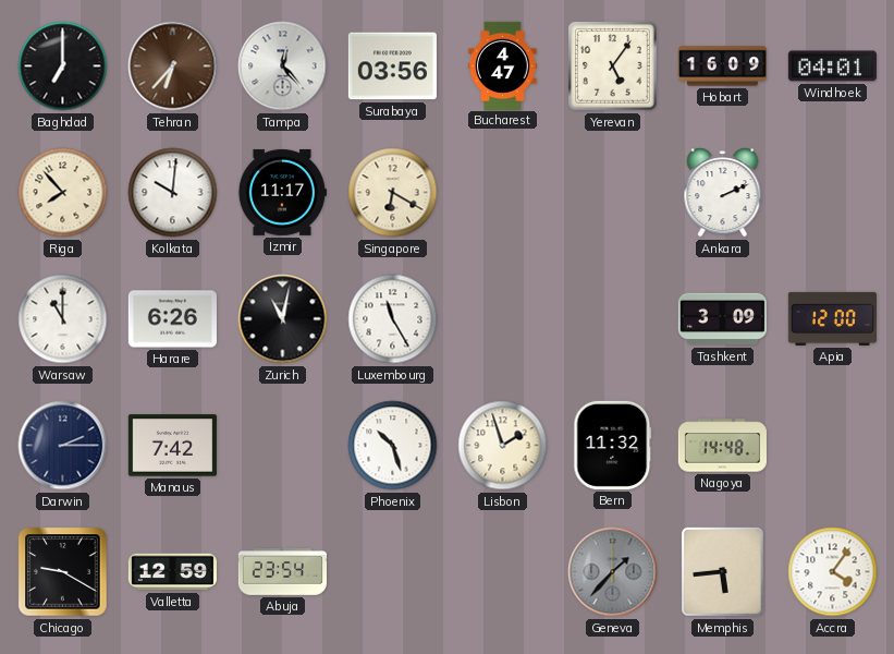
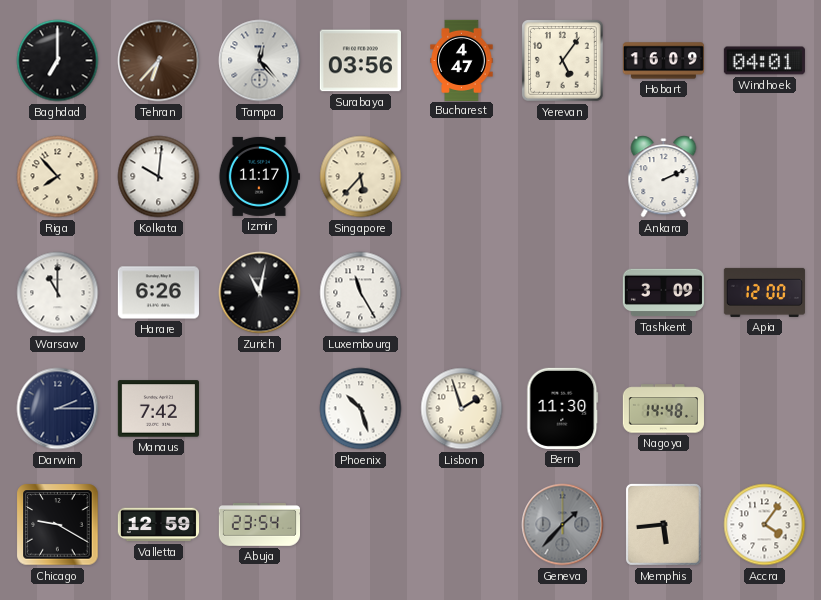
Singapore: 6:20 -> 5:37
Bern: 11:32 -> 11:30
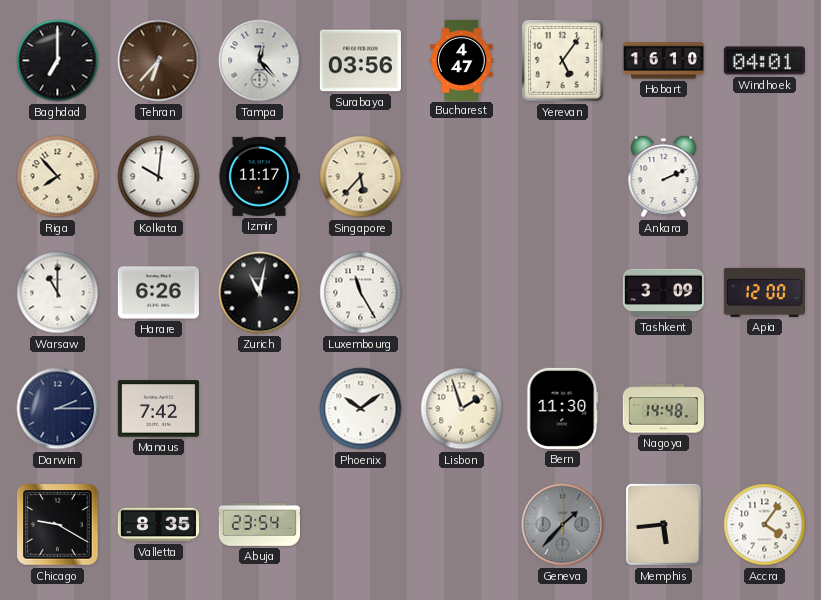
Hobart: 16:09 -> 16:10
Phoenix: 10:27 -> 10:09
Valletta: 12:59 -> 8:35
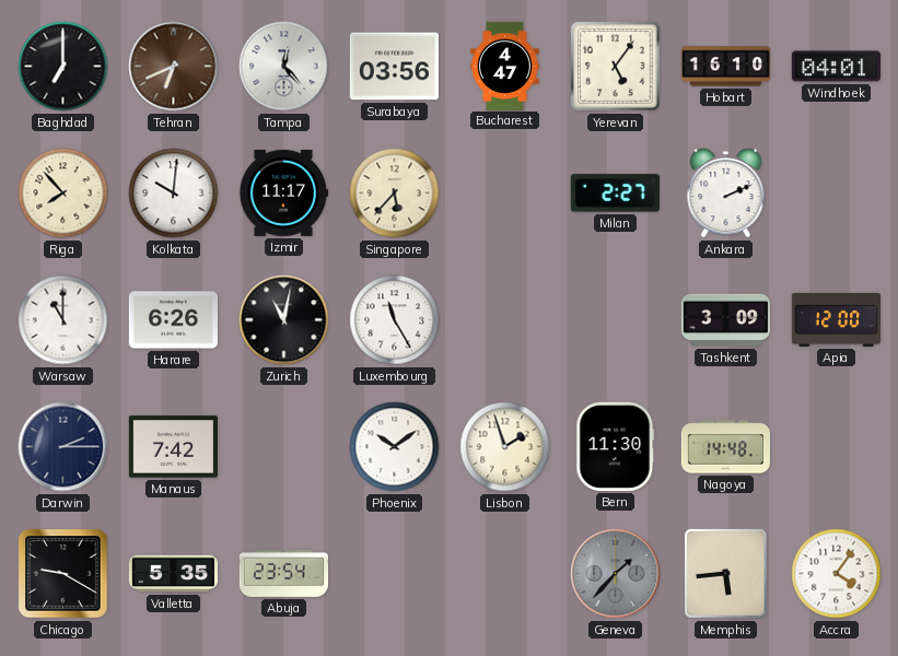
Tehran: 6:37 -> 6:41
Milan: none -> 2:27
Valletta: 8:35 -> 5:35
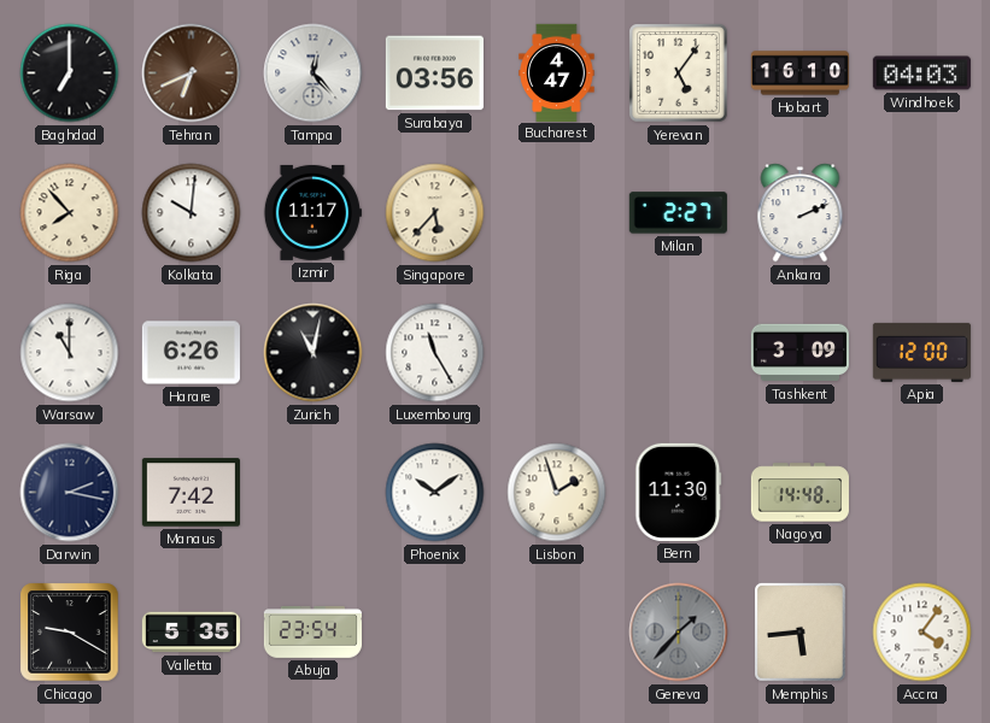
Windhoek: 04:01 -> 04:03
Darwin: 2:15 -> 2:17
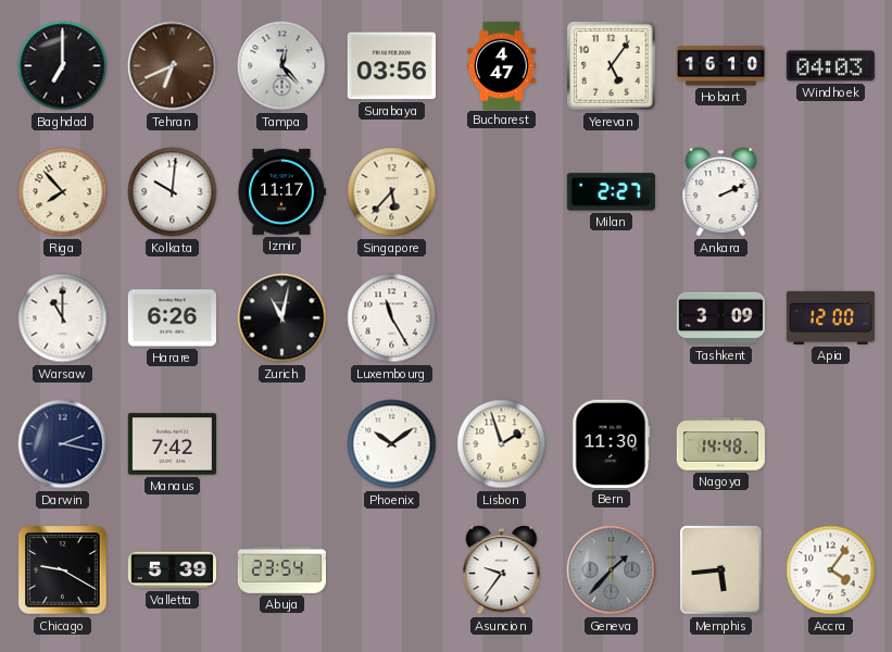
Valletta: 5:35 -> 5:39
Asuncion: none -> 9:36
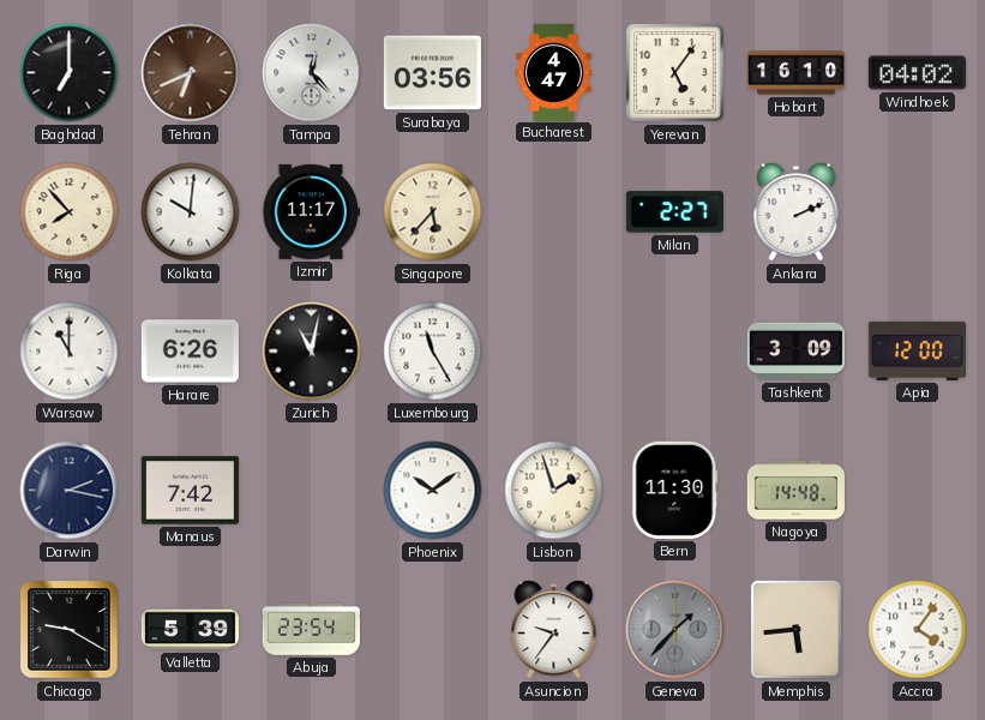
Windhoek: 04:03 -> 04:02
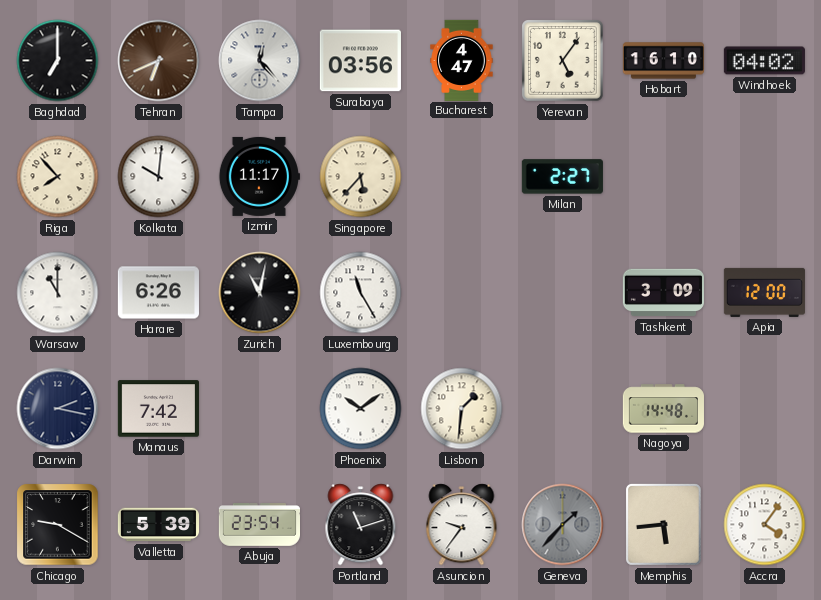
Ankara: 2:11 -> none
Lisbon: 1:57 -> 1:31
Bern: 11:30 -> none
Portland: none -> 11:12
